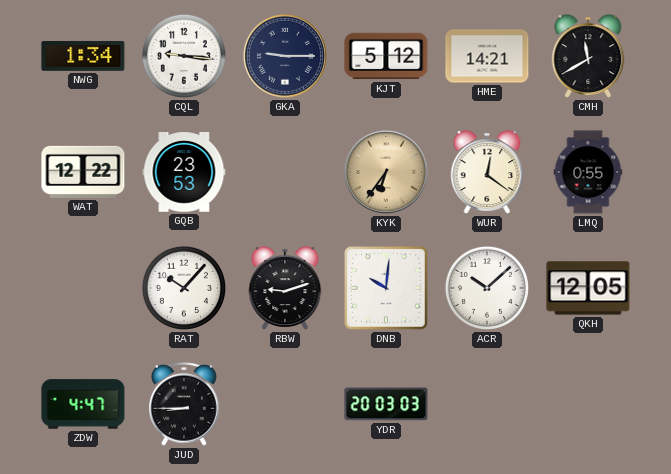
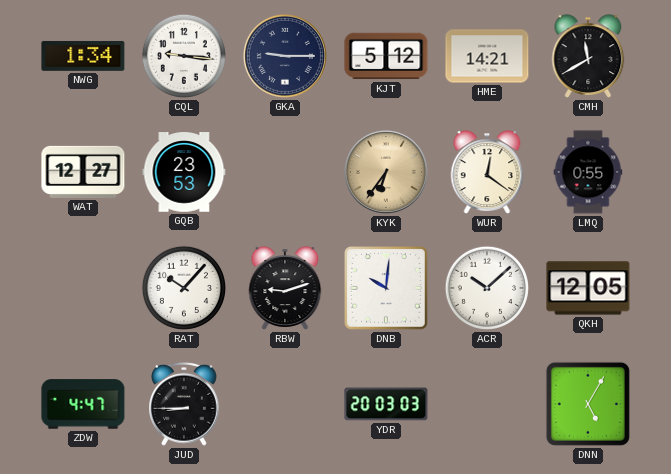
WAT: 12:22 -> 12:27
DNN: none -> 5:05
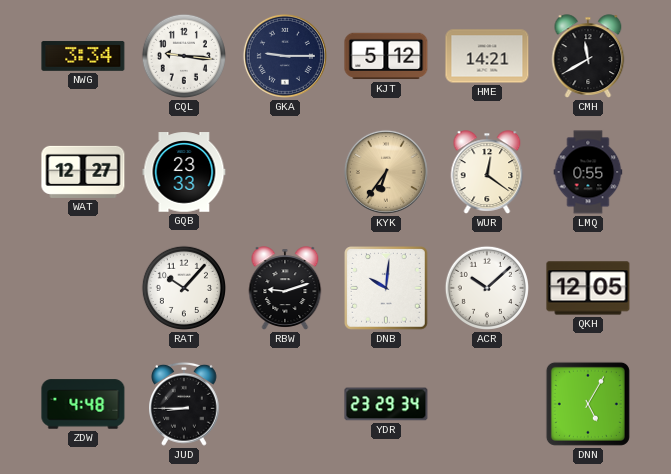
NWG: 1:34 -> 3:34
GQB: 23:53 -> 23:33
ZDW: 4:47 -> 4:48
YDR: 20:03 -> 23:29
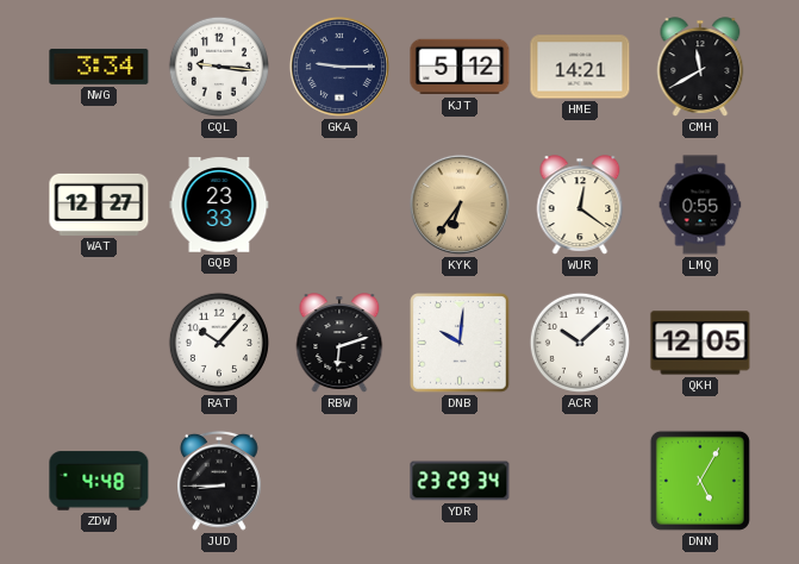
RBW: 9:12 -> 6:12
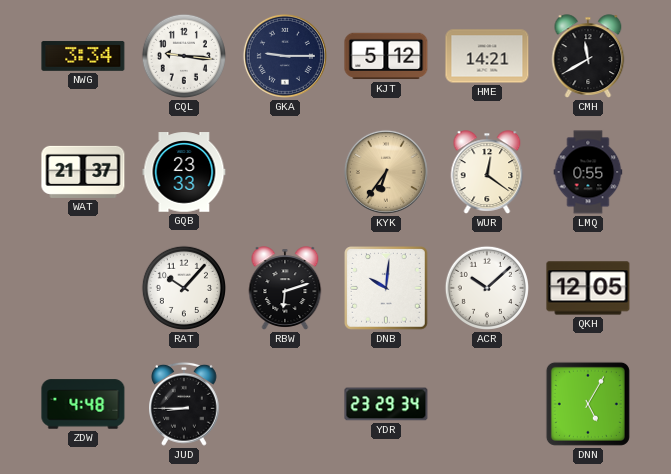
WAT: 12:27 -> 21:37
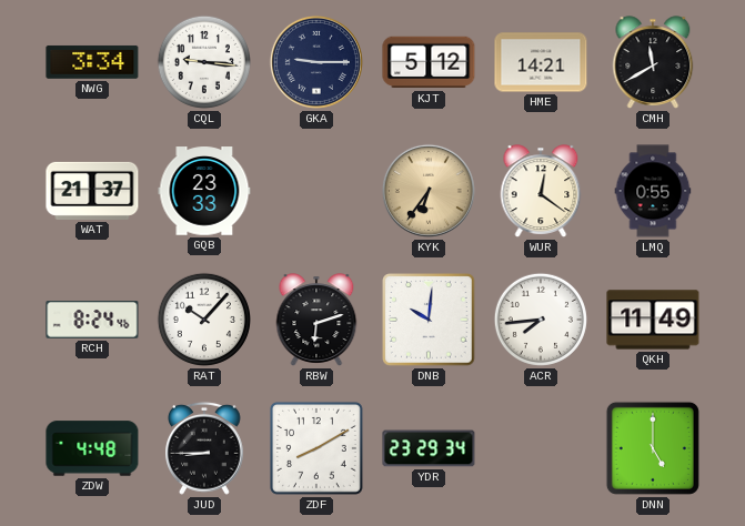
RCH: none -> 8:24
ACR: 10:08 -> 7:44
QKH: 12:05 -> 11:49
ZDF: none -> 8:10
DNN: 5:05 -> 5:00
